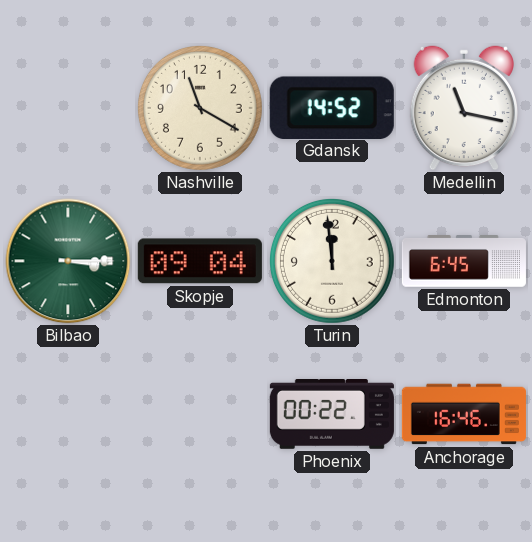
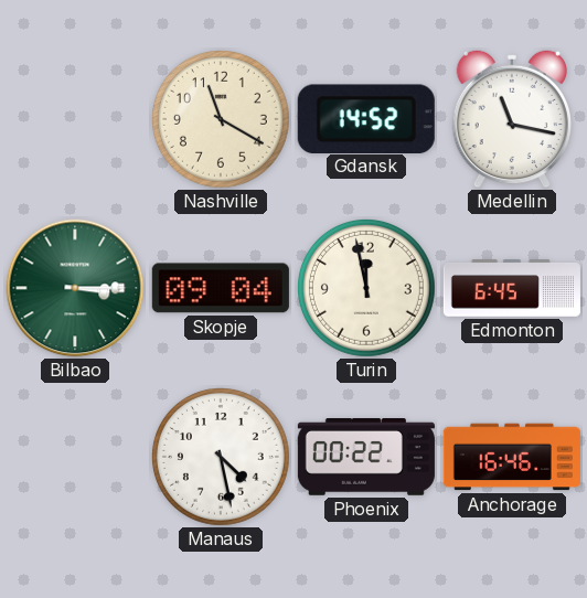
Turin: 11:59 -> 11:58
Manaus: none -> 4:28
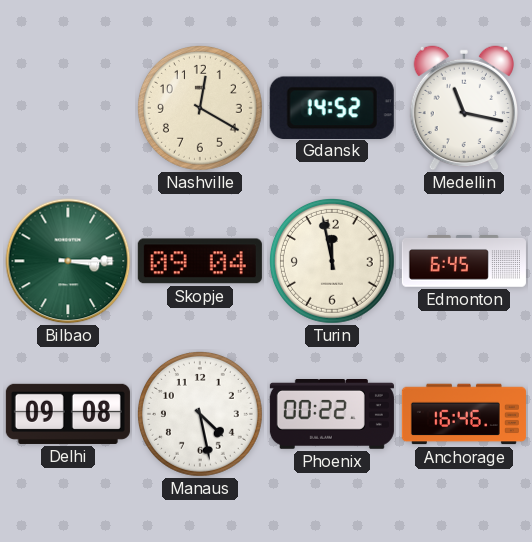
Nashville: 11:20 -> 12:20
Delhi: none -> 09:08
